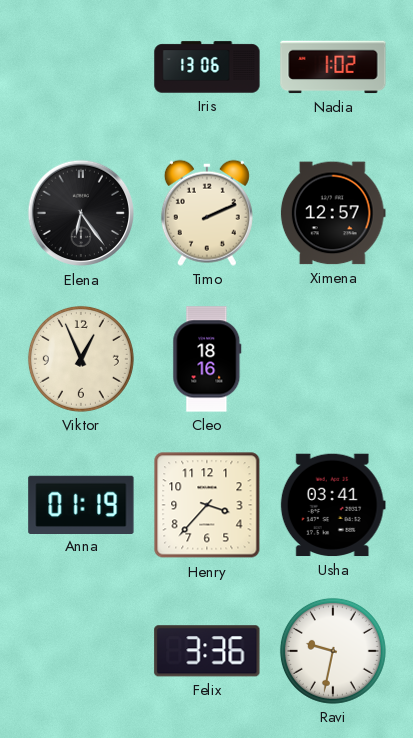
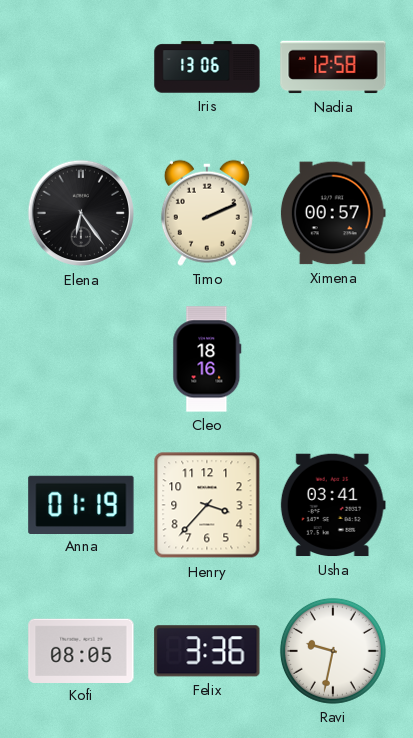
Nadia: 1:02 -> 12:58
Ximena: 12:57 -> 00:57
Viktor: 12:56 -> none
Kofi: none -> 08:05
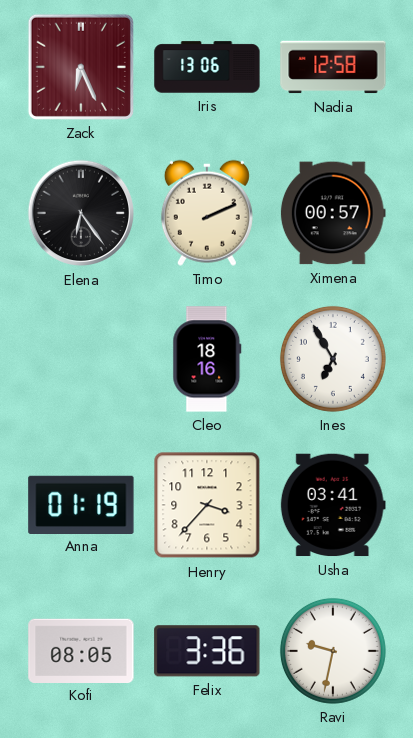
Zack: none -> 6:26
Ines: none -> 6:55
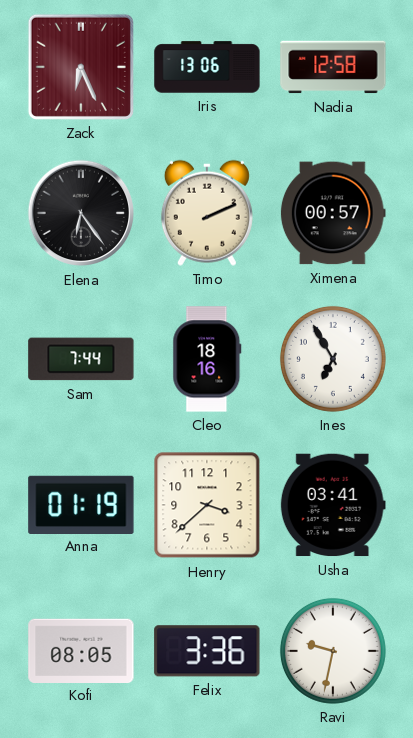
Sam: none -> 7:44
Henry: 3:37 -> 3:38
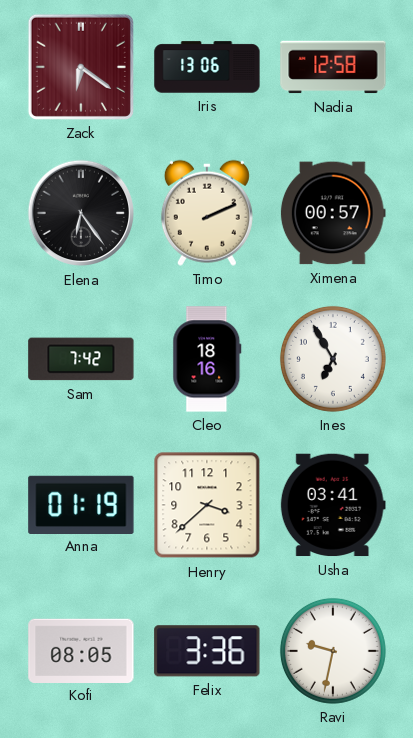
Zack: 6:26 -> 6:21
Sam: 7:44 -> 7:42
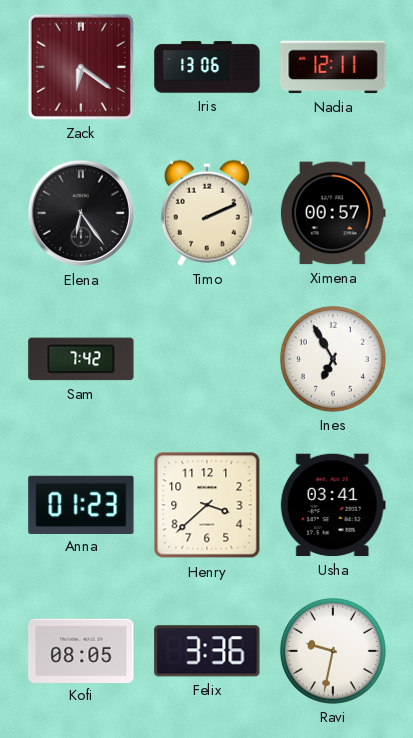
Nadia: 12:58 -> 12:11
Cleo: 18:16 -> none
Anna: 01:19 -> 01:23
